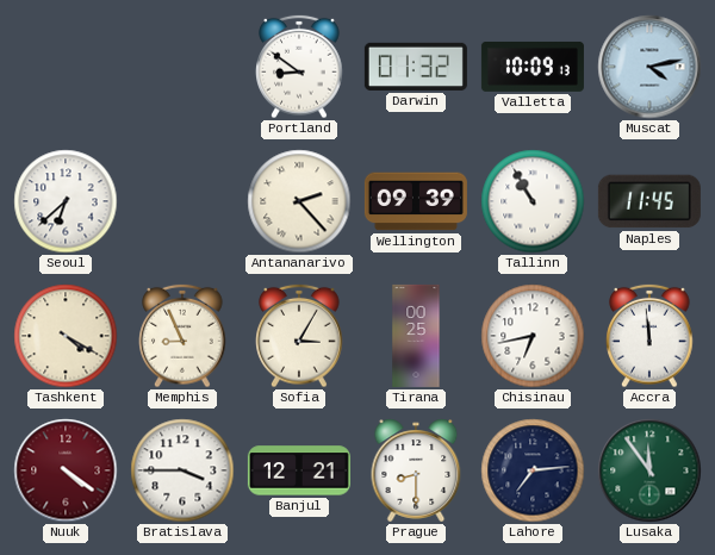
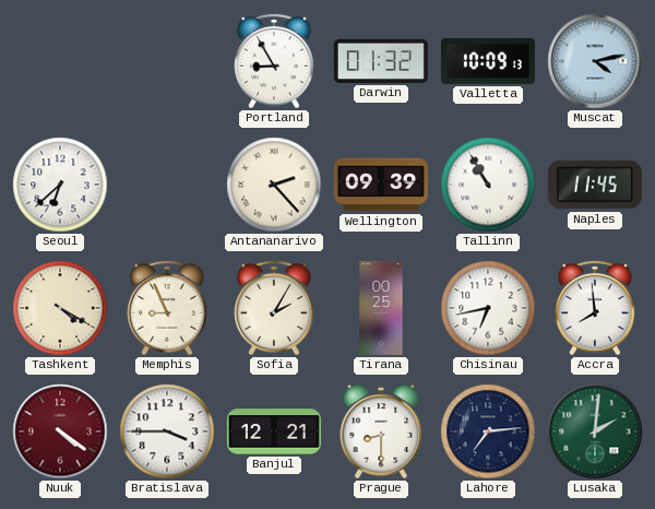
Portland: 8:51 -> 8:55
Sofia: 3:05 -> 2:05
Accra: 11:59 -> 7:59
Lusaka: 11:54 -> 2:01
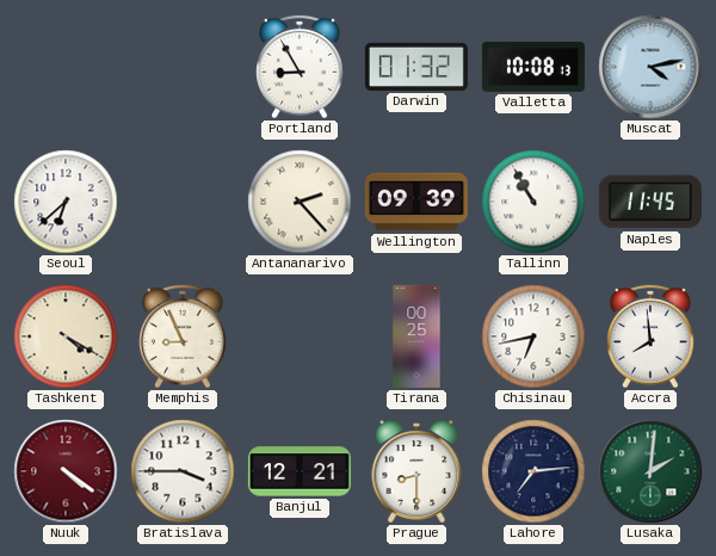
Valletta: 10:09 -> 10:08
Sofia: 2:05 -> none
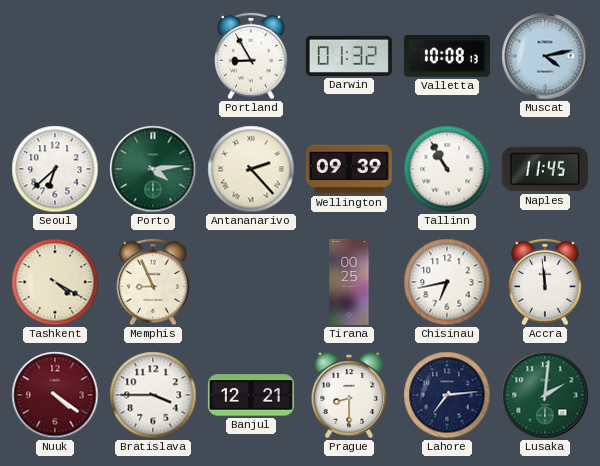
Porto: none -> 4:14
Accra: 7:59 -> 11:59
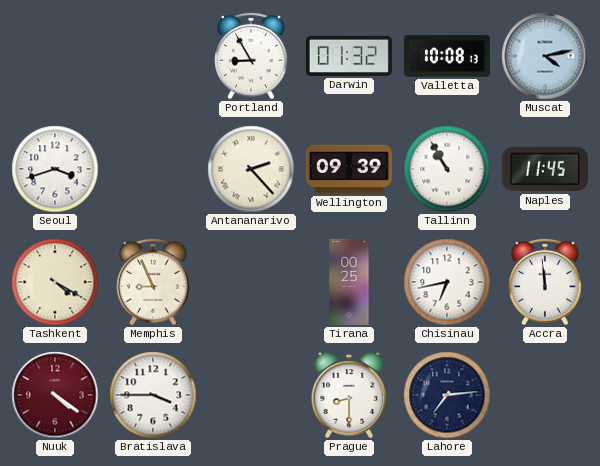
Seoul: 6:38 -> 3:42
Porto: 4:14 -> none
Banjul: 12:21 -> none
Lusaka: 2:01 -> none
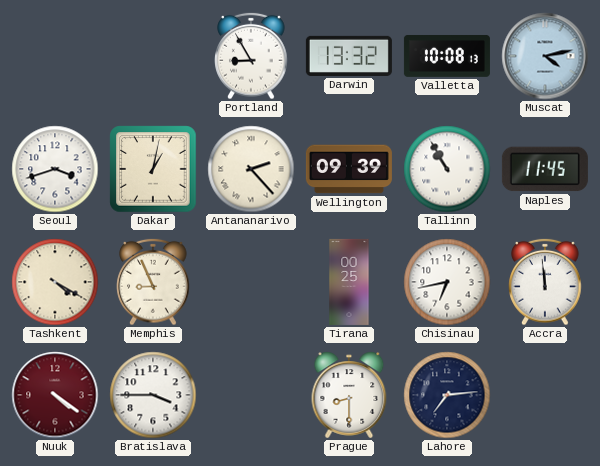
Darwin: 01:32 -> 13:32
Dakar: none -> 1:02
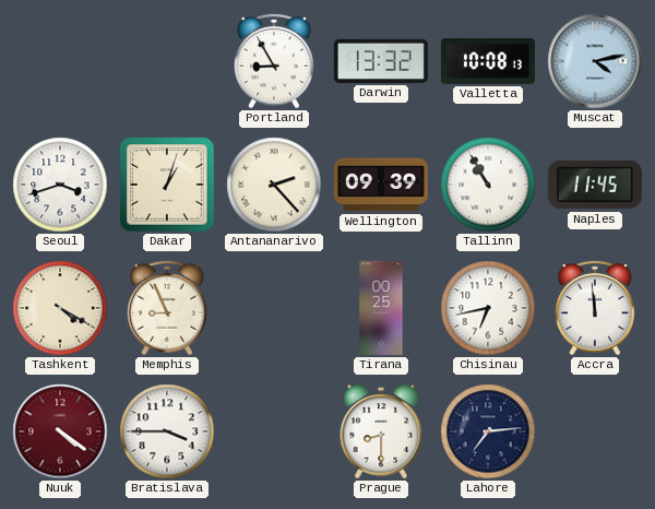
Dakar: 1:02 -> 1:03
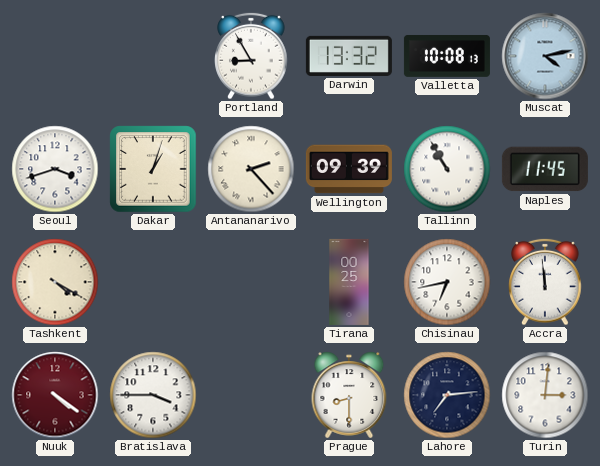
Memphis: 8:56 -> none
Turin: none -> 3:01
